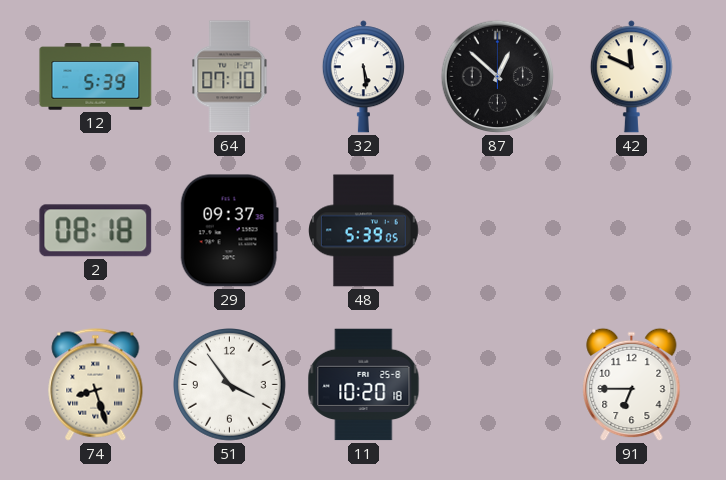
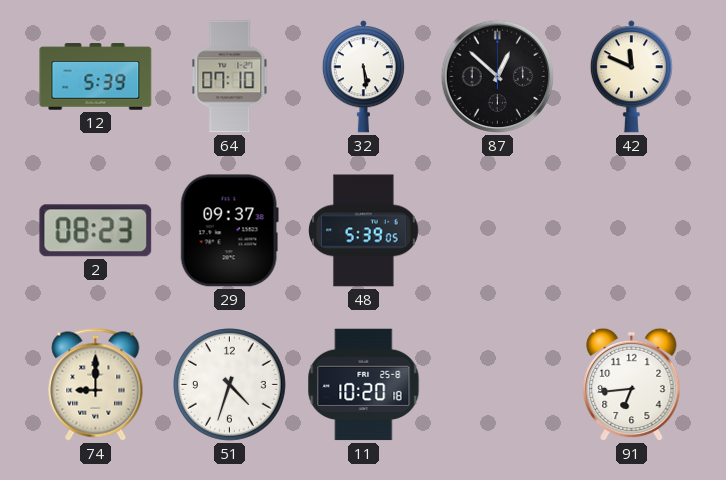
2: 08:18 -> 08:23
74: 8:27 -> 9:00
51: 3:54 -> 4:33
91: 6:45 -> 6:44
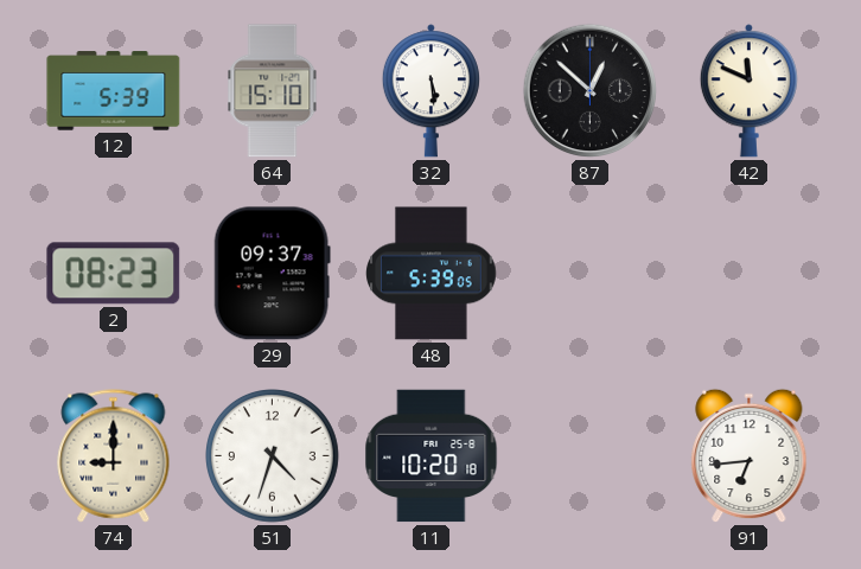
64: 07:10 -> 15:10
